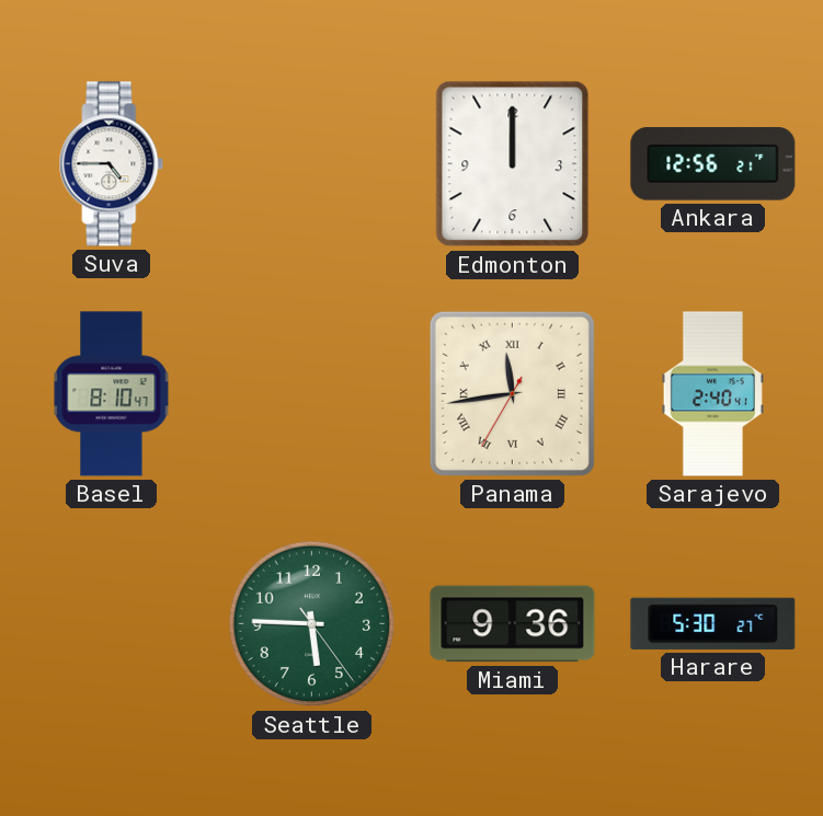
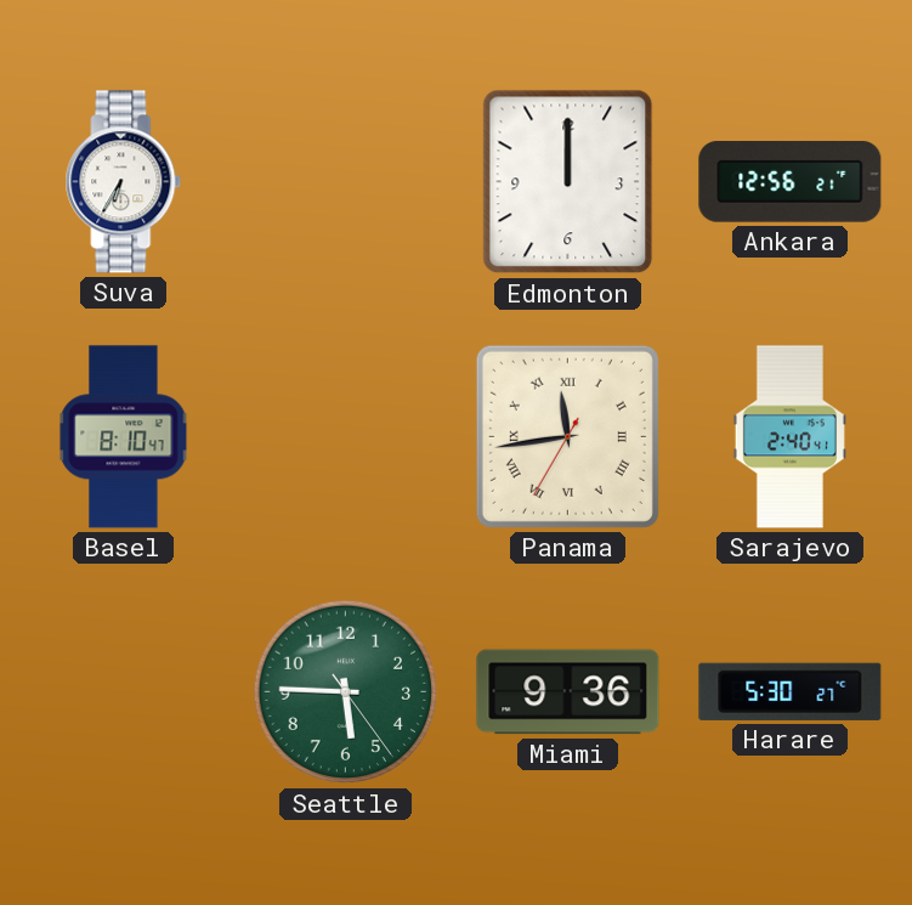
Suva: 4:45 -> 6:35
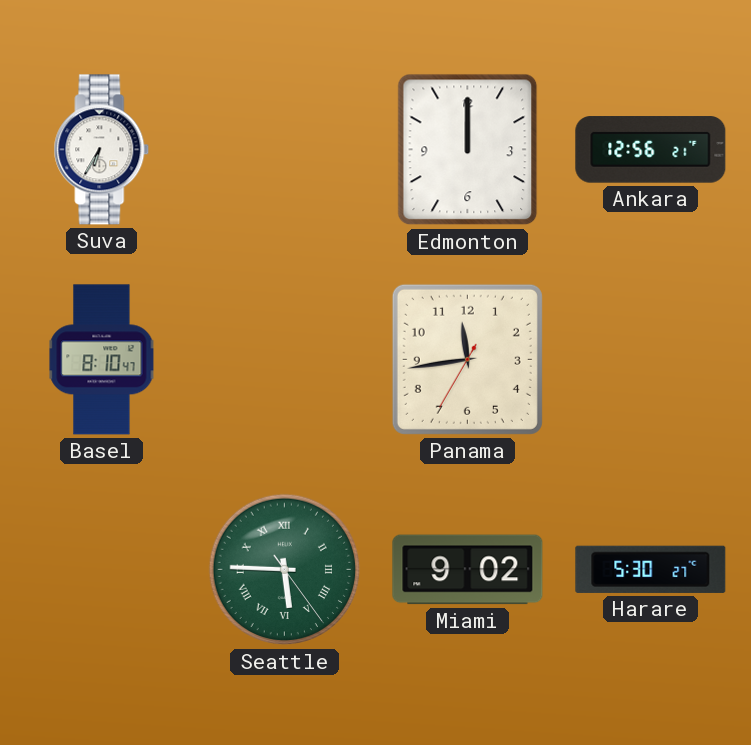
Panama numerals: Roman -> Arabic
Sarajevo: 2:40 -> none
Seattle numerals: Arabic -> Roman
Miami: 9:36 -> 9:02
